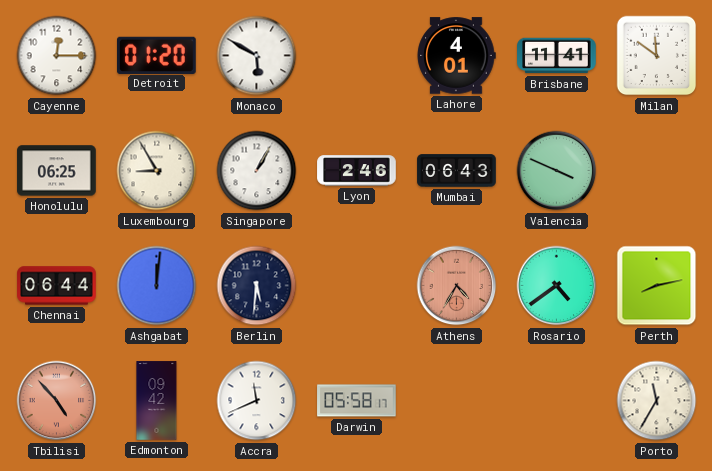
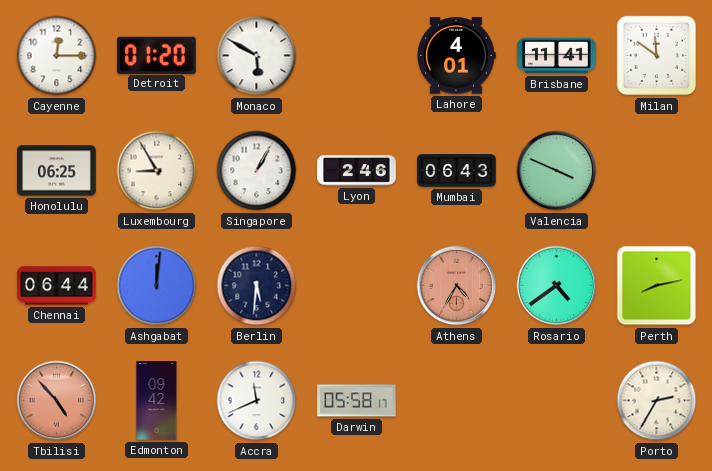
Porto: 11:35 -> 2:35
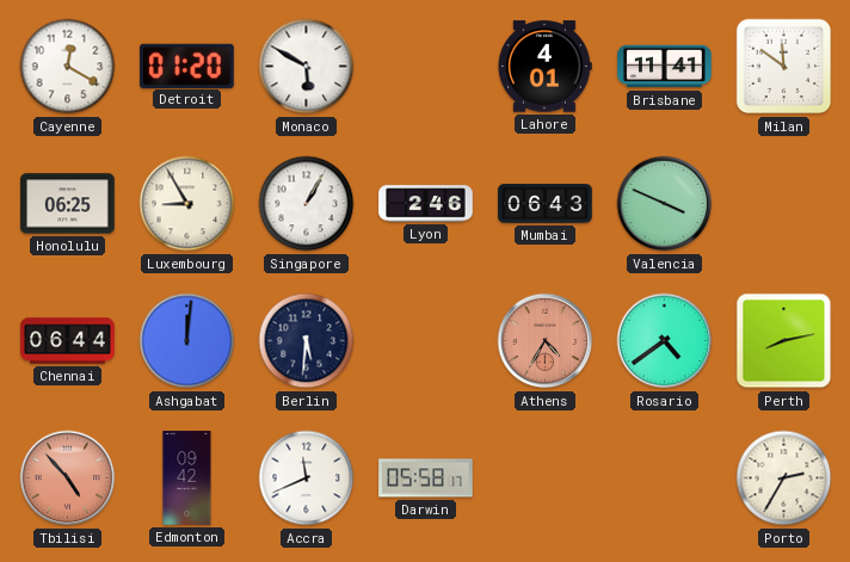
Cayenne: 12:15 -> 12:20
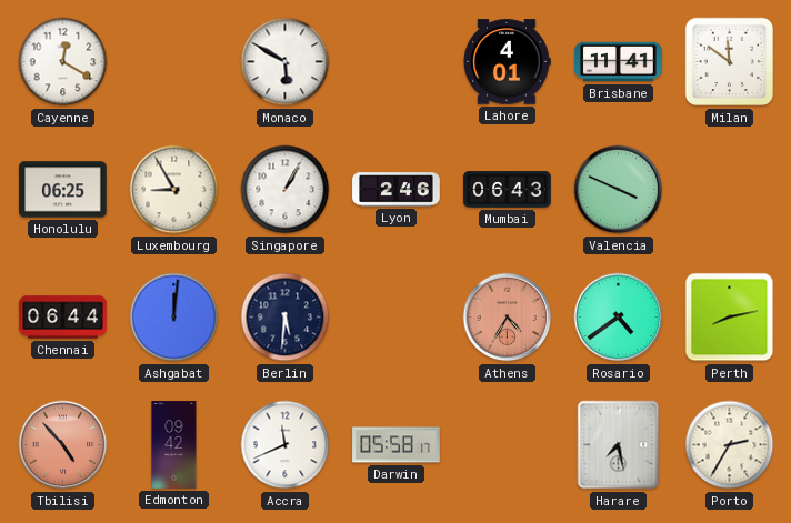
Detroit: 01:20 -> none
Harare: none -> 7:28
